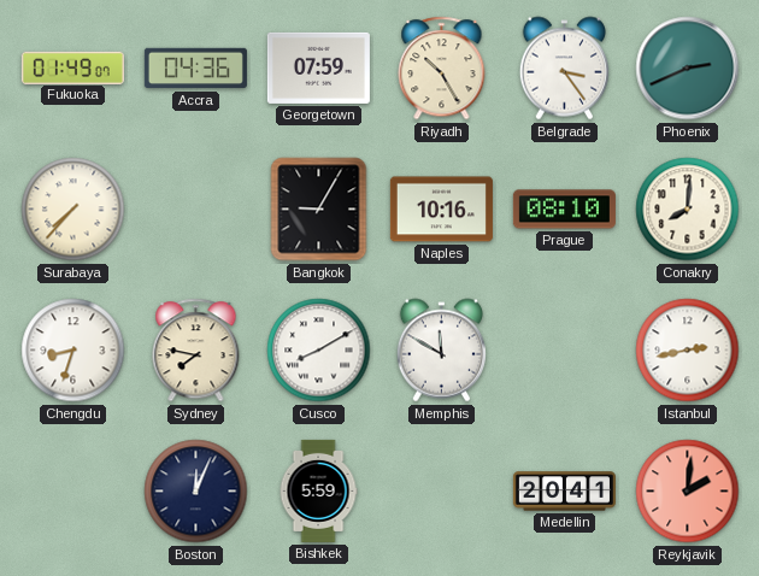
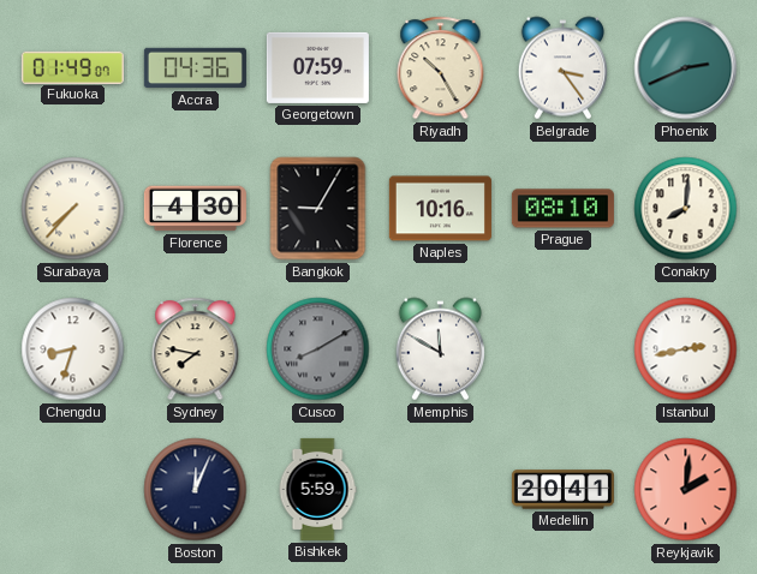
Florence: none -> 4:30
Cusco dial: white -> grey
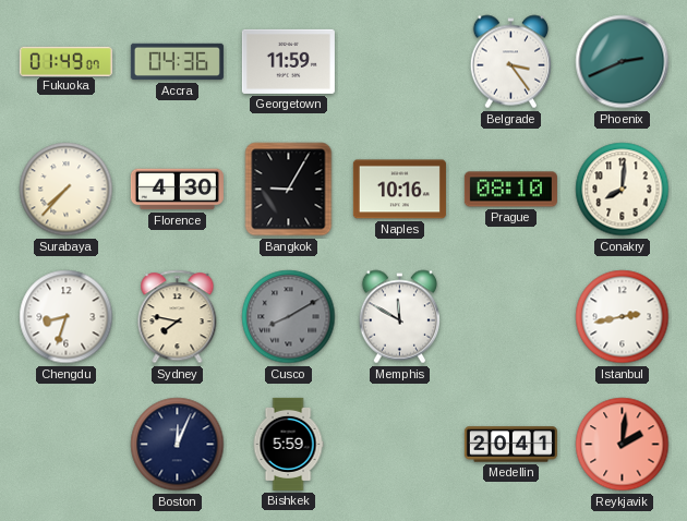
Georgetown: 07:59 -> 11:59
Riyadh: 10:25 -> none
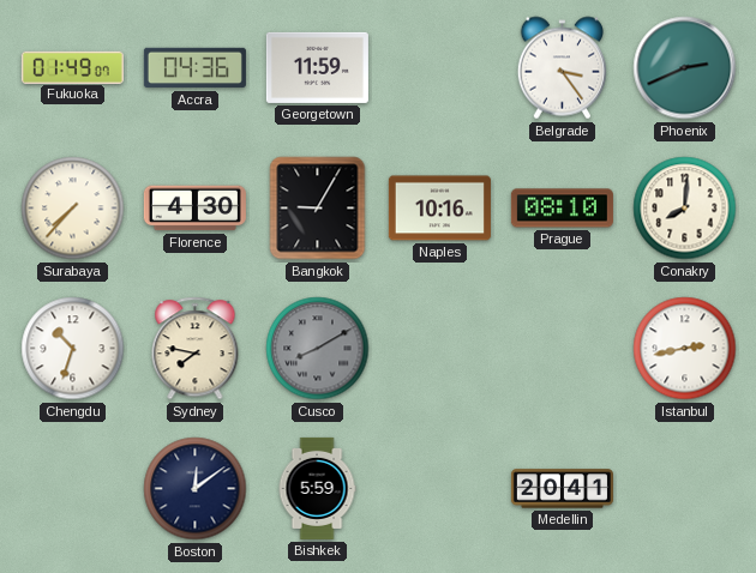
Chengdu: 8:33 -> 10:33
Memphis: 11:50 -> none
Boston: 12:04 -> 12:09
Reykjavik: 2:01 -> none
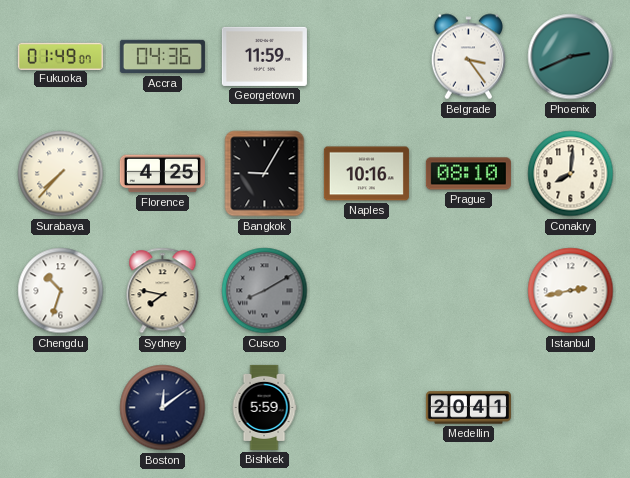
Florence: 4:30 -> 4:25
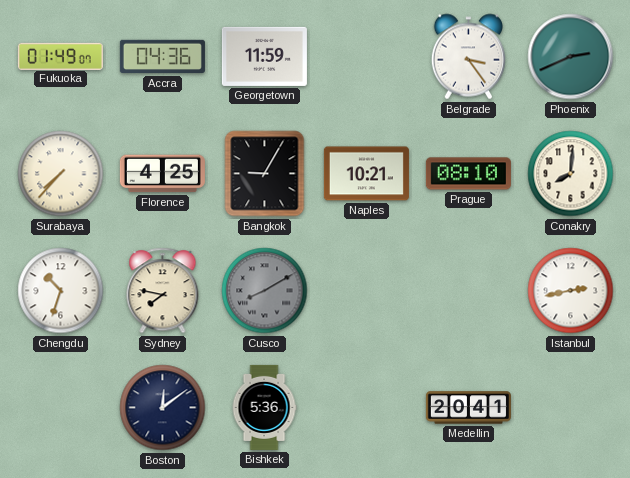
Naples: 10:16 -> 10:21
Bishkek: 5:59 -> 5:36
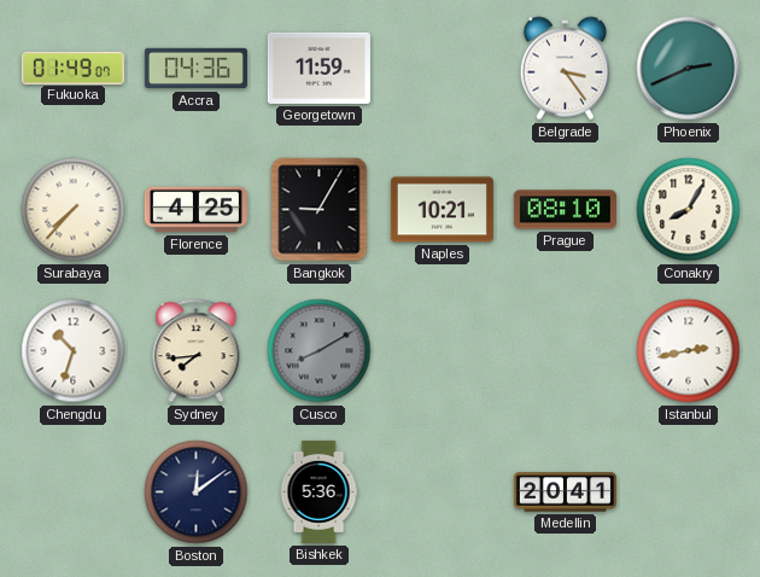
Conakry: 8:01 -> 8:05
Sydney: 7:47 -> 7:44
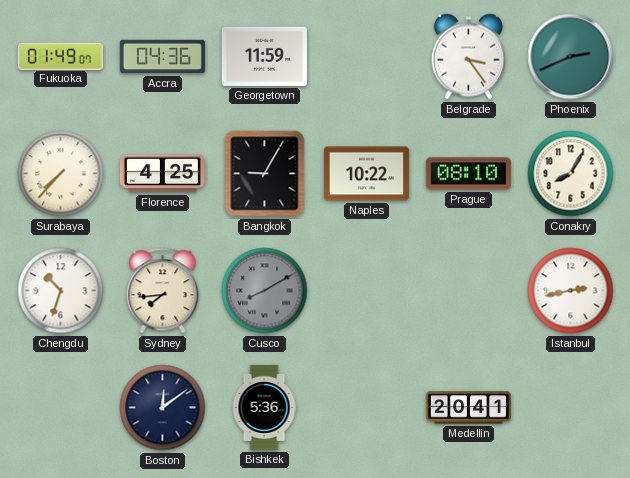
Naples: 10:21 -> 10:22
